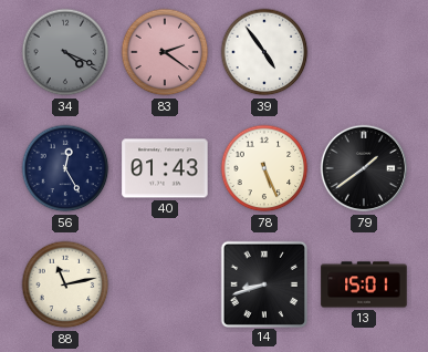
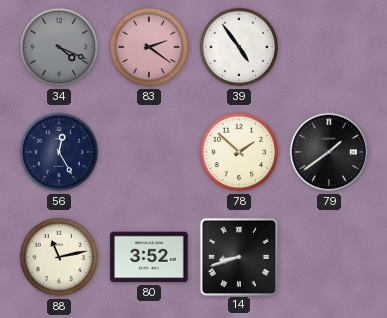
40: 01:43 -> none
78: 5:26 -> 1:52
80: none -> 3:52
13: 15:01 -> none
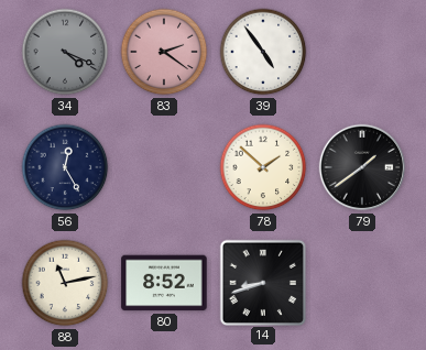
80: 3:52 -> 8:52
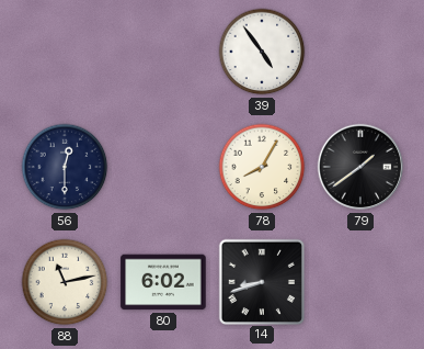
34: 4:19 -> none
83: 2:21 -> none
56: 12:25 -> 12:30
78: 1:52 -> 8:05
80: 8:52 -> 6:02
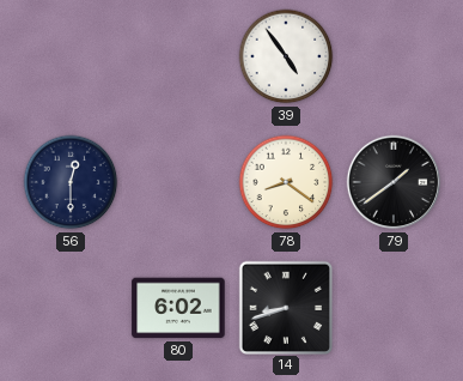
78: 8:05 -> 8:21
88: 11:13 -> none
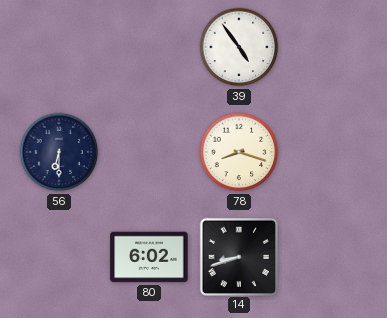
56: 12:30 -> 6:30
78: 8:21 -> 8:18
79: 1:39 -> none
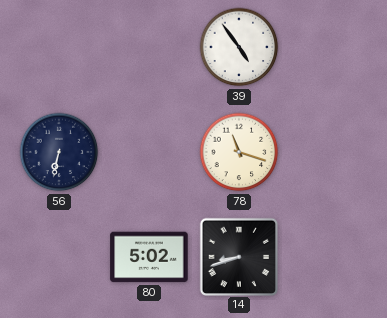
56: 6:30 -> 6:32
78: 8:18 -> 11:18
80: 6:02 -> 5:02
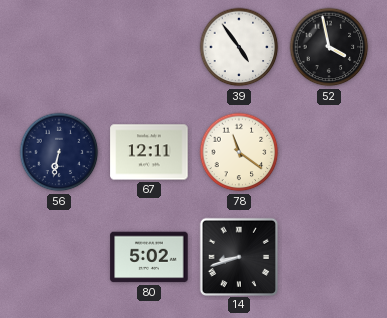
52: none -> 3:58
67: none -> 12:11
78: 11:18 -> 11:21
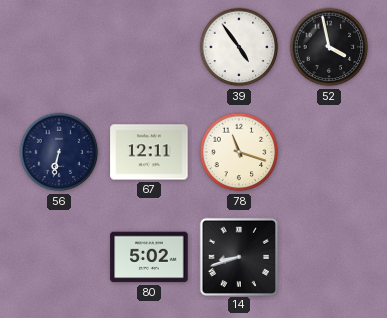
78: 11:21 -> 11:18
